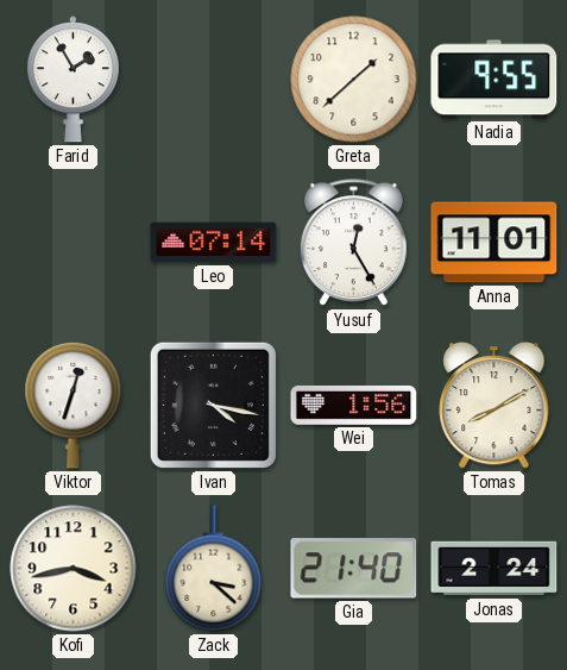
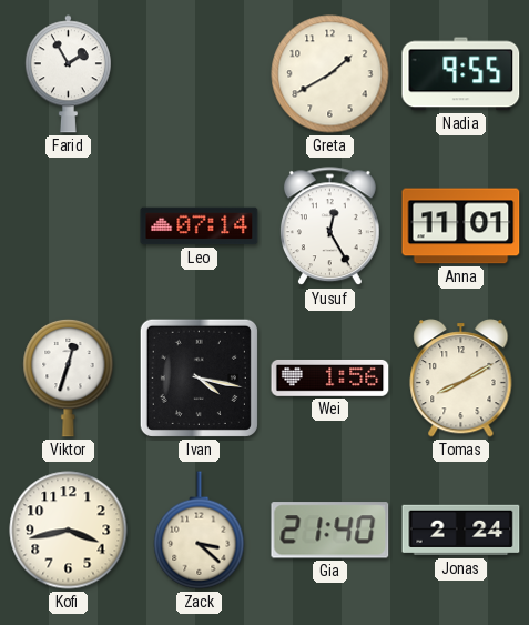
Greta: 1:38 -> 1:40
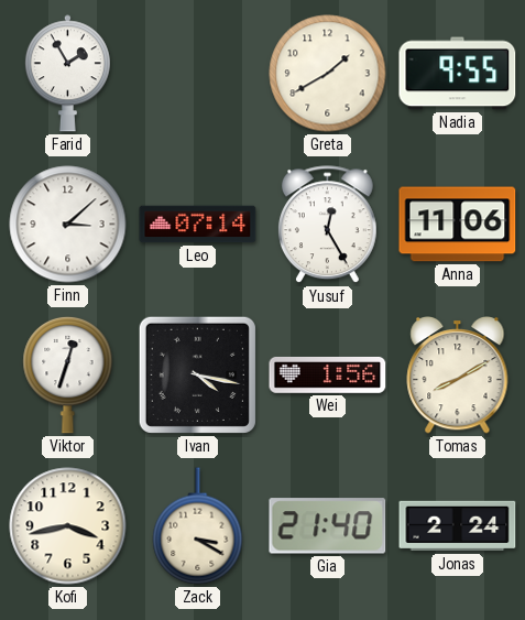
Finn: none -> 3:08
Anna: 11:01 -> 11:06
Zack: 3:22 -> 3:20
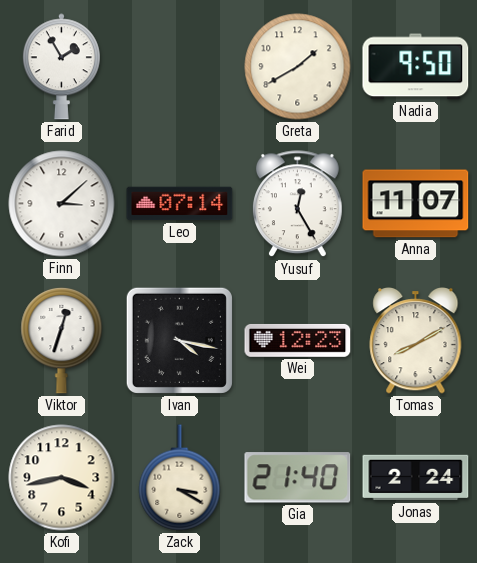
Nadia: 9:55 -> 9:50
Anna: 11:06 -> 11:07
Wei: 1:56 -> 12:23
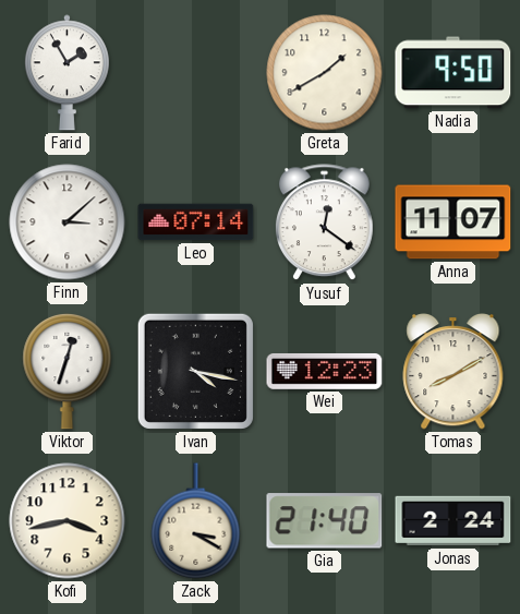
Yusuf: 12:25 -> 12:21
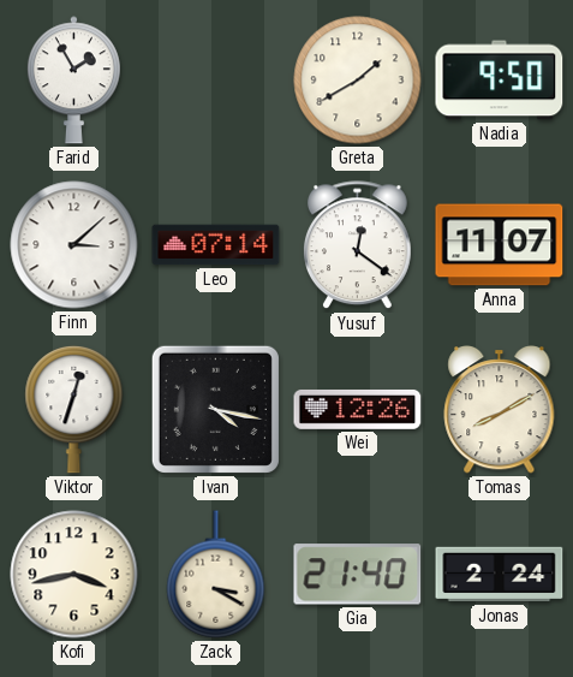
Wei: 12:23 -> 12:26
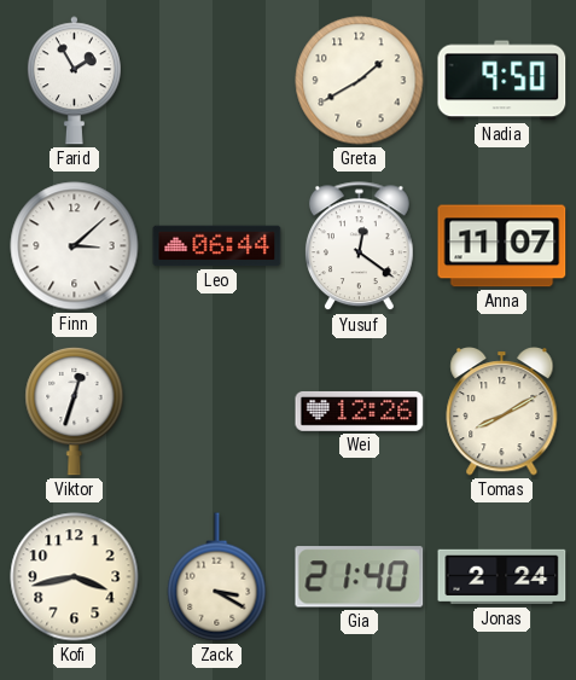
Leo: 07:14 -> 06:44
Ivan: 4:17 -> none
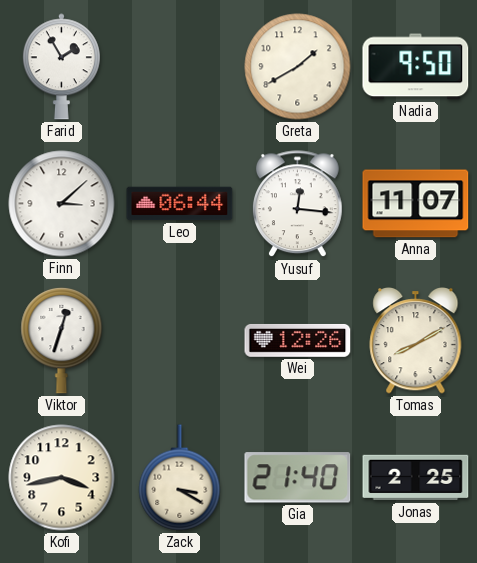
Yusuf: 12:21 -> 12:16
Jonas: 2:24 -> 2:25
